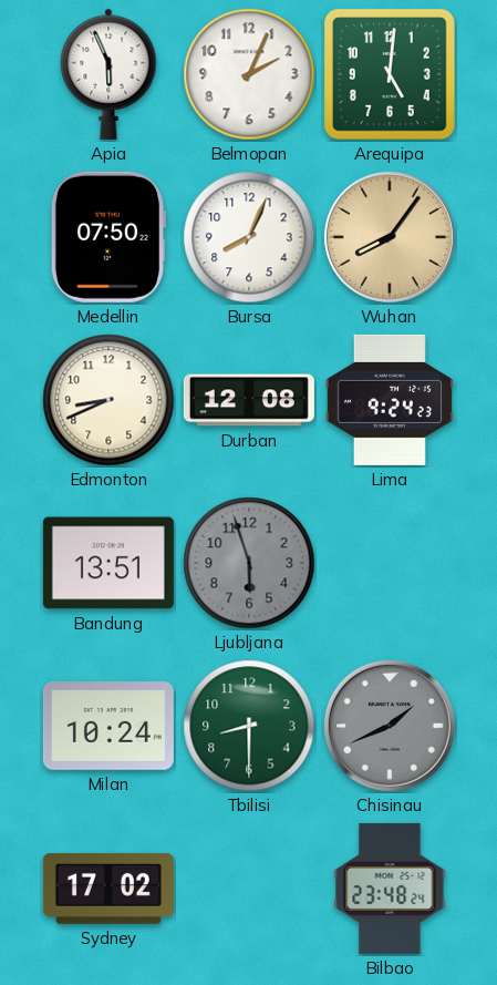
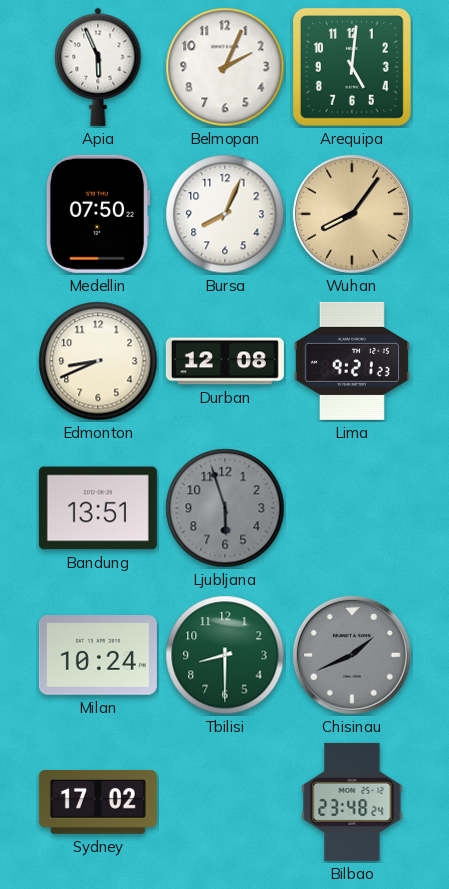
Lima: 9:24 -> 9:21
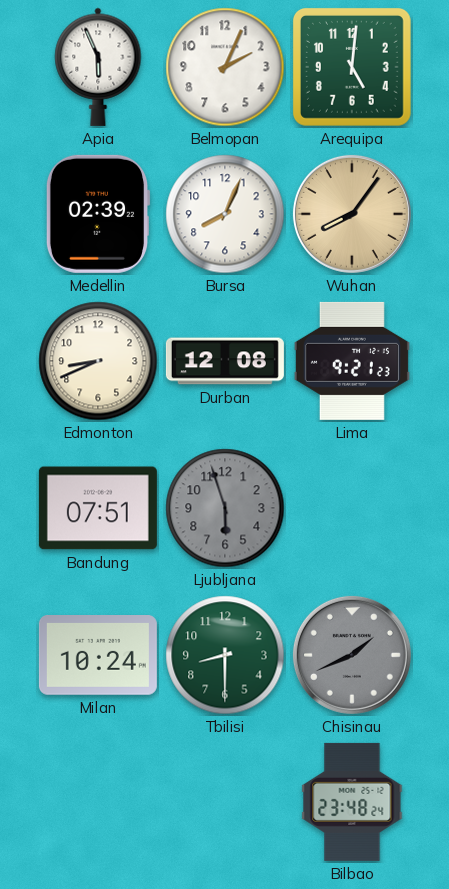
Medellin: 07:50 -> 02:39
Bandung: 13:51 -> 07:51
Sydney: 17:02 -> none
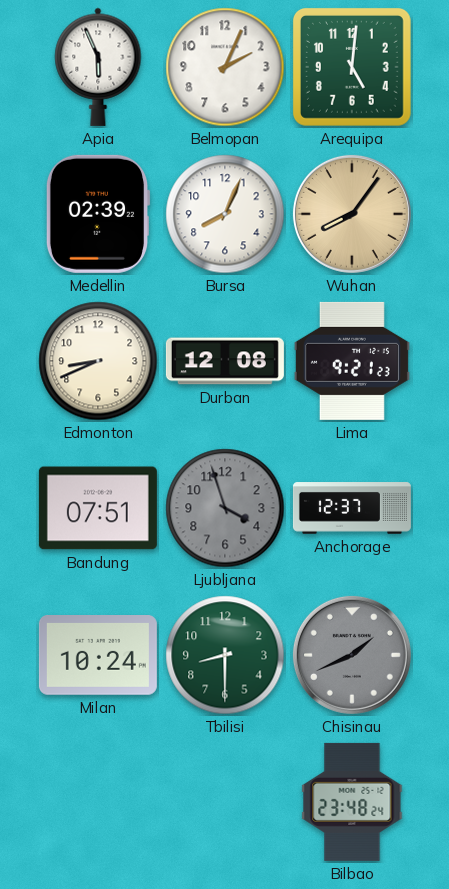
Ljubljana: 5:57 -> 3:57
Anchorage: none -> 12:37
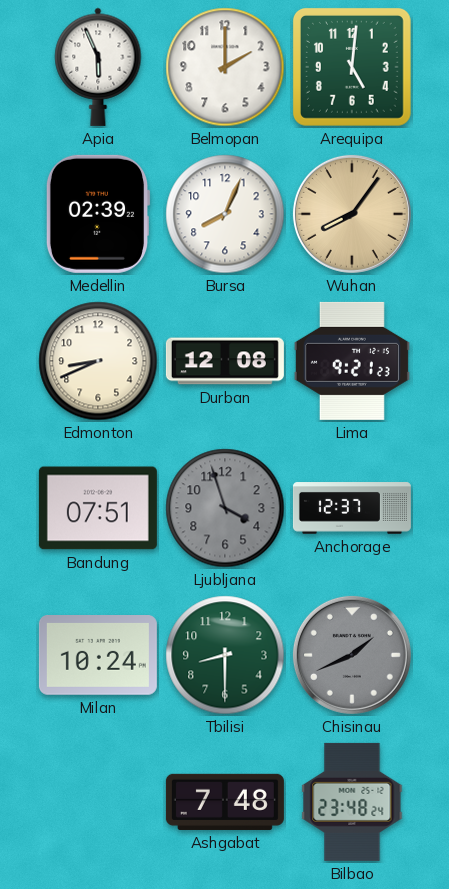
Belmopan: 2:04 -> 2:00
Ashgabat: none -> 7:48
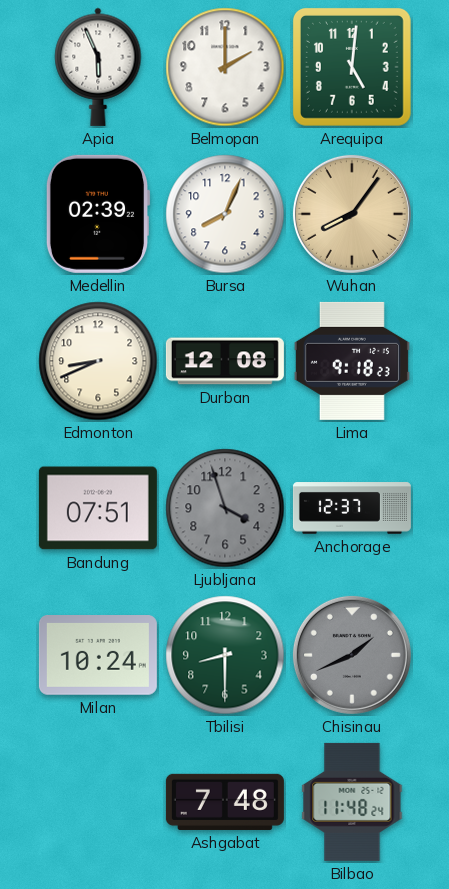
Lima: 9:21 -> 9:18
Bilbao: 23:48 -> 11:48
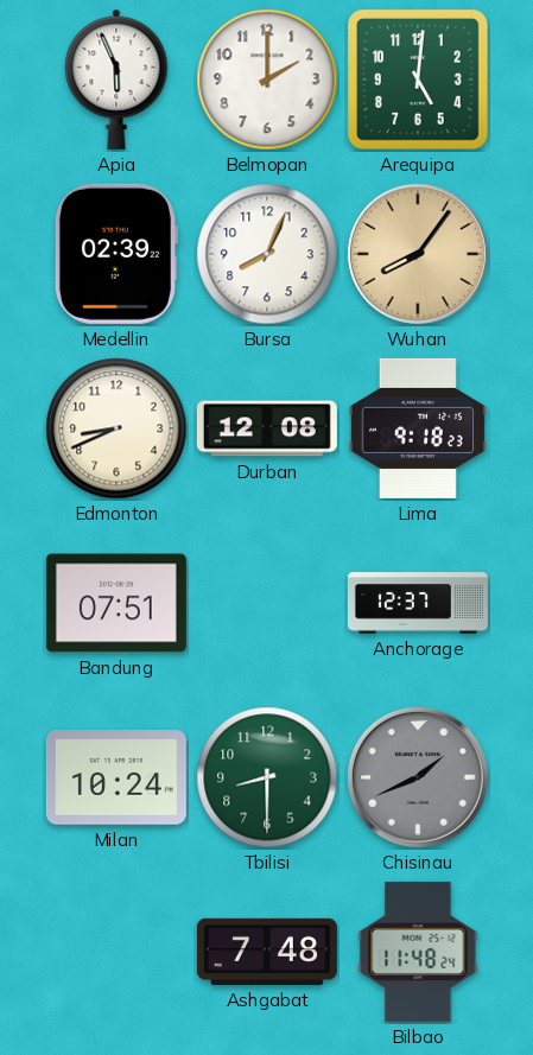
Ljubljana: 3:57 -> none
